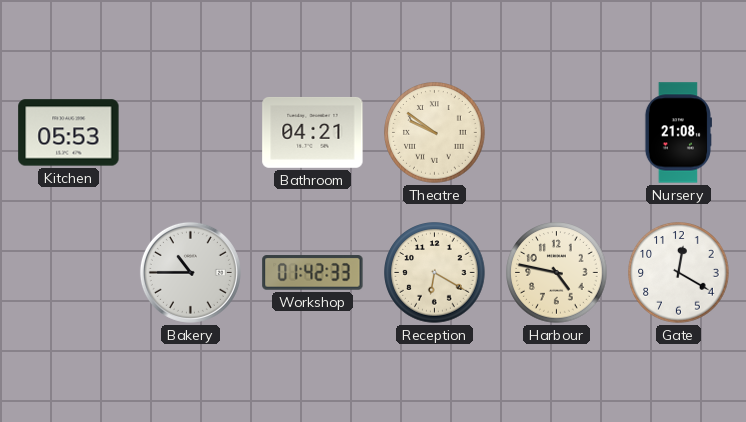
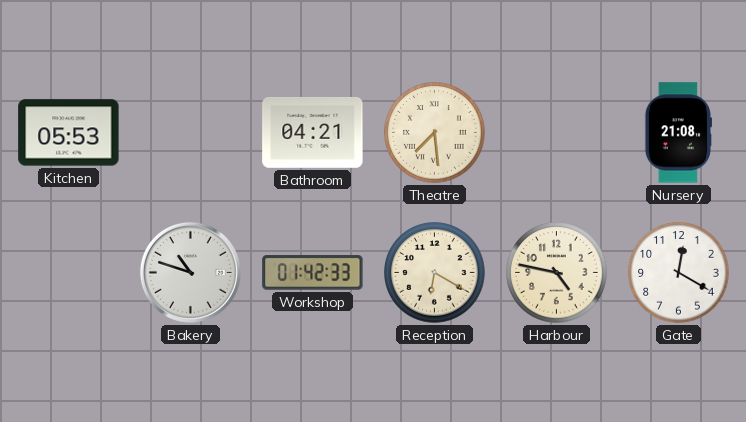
Theatre: 9:51 -> 7:29
Bakery: 10:45 -> 10:48
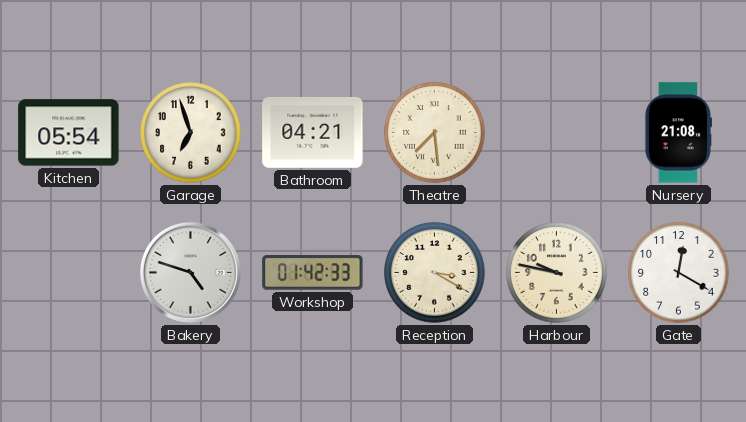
Kitchen: 05:53 -> 05:54
Garage: none -> 6:57
Bakery: 10:48 -> 4:48
Reception: 6:20 -> 3:20
Harbour: 4:47 -> 9:47
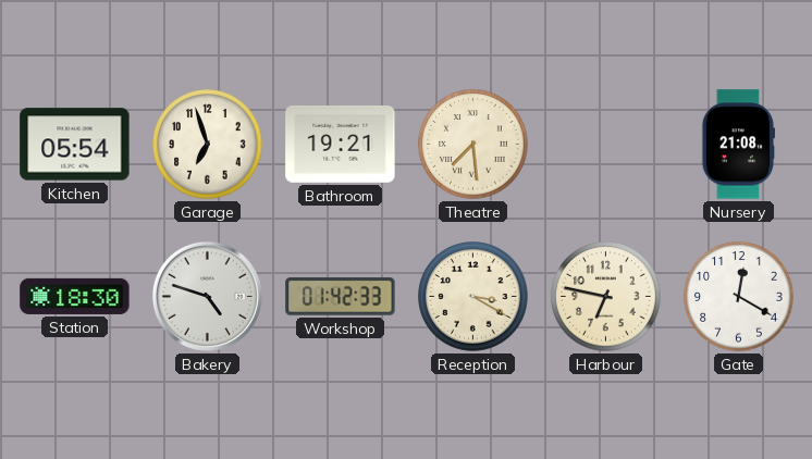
Bathroom: 04:21 -> 19:21
Station: none -> 18:30
Harbour: 9:47 -> 6:47
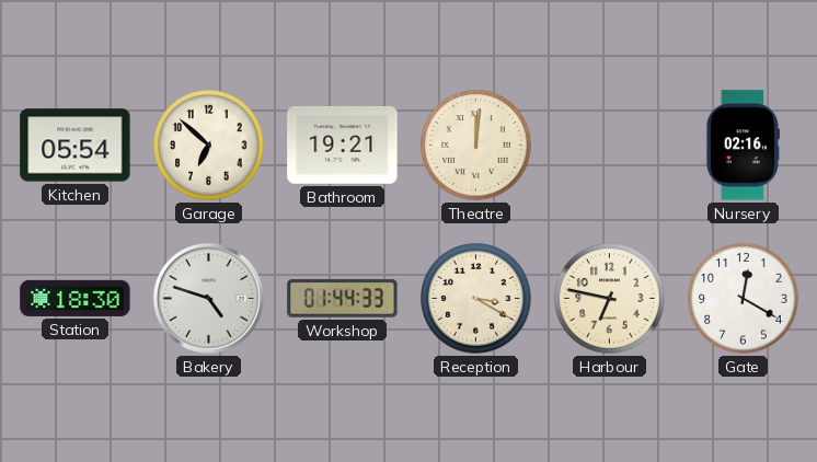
Garage: 6:57 -> 6:52
Theatre: 7:29 -> 12:01
Nursery: 21:08 -> 02:16
Workshop: 01:42 -> 01:44
